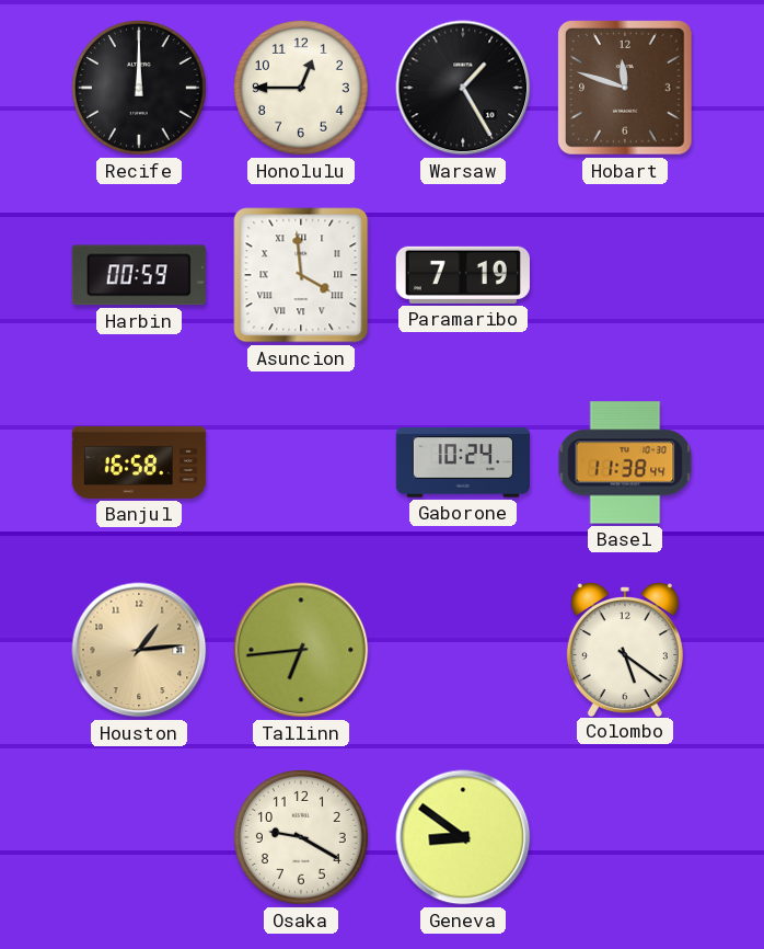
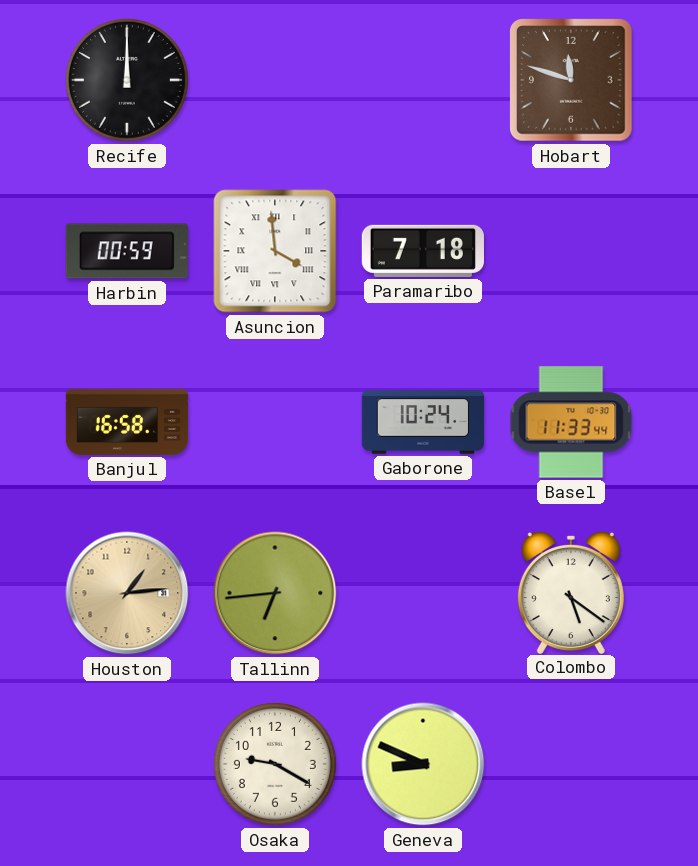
Honolulu: 12:45 -> none
Warsaw: 1:25 -> none
Paramaribo: 7:19 -> 7:18
Basel: 11:38 -> 11:33
Geneva: 8:51 -> 8:49
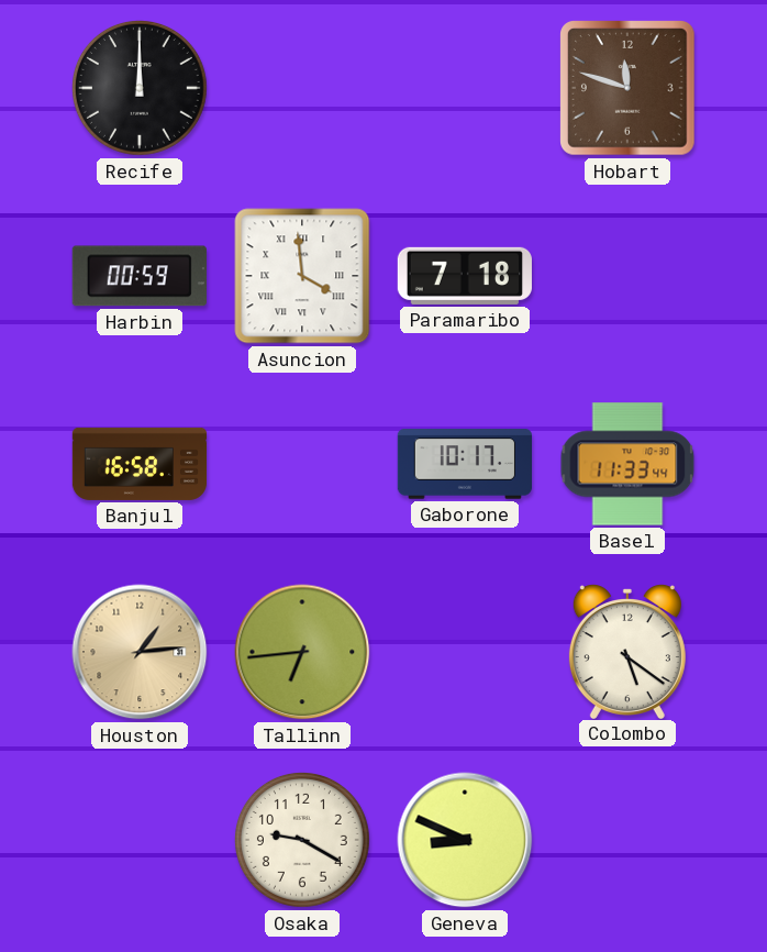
Gaborone: 10:24 -> 10:17
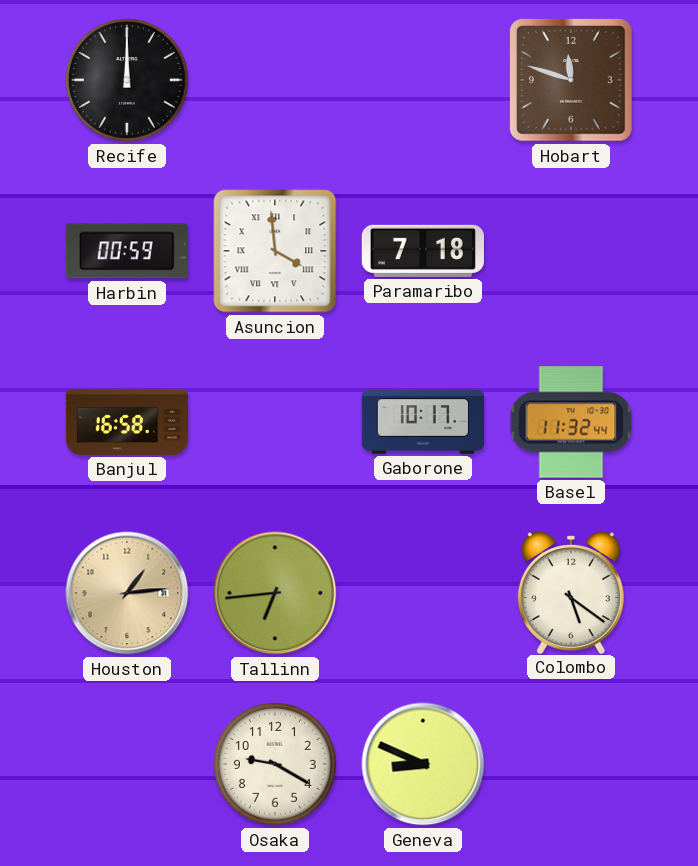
Basel: 11:33 -> 11:32
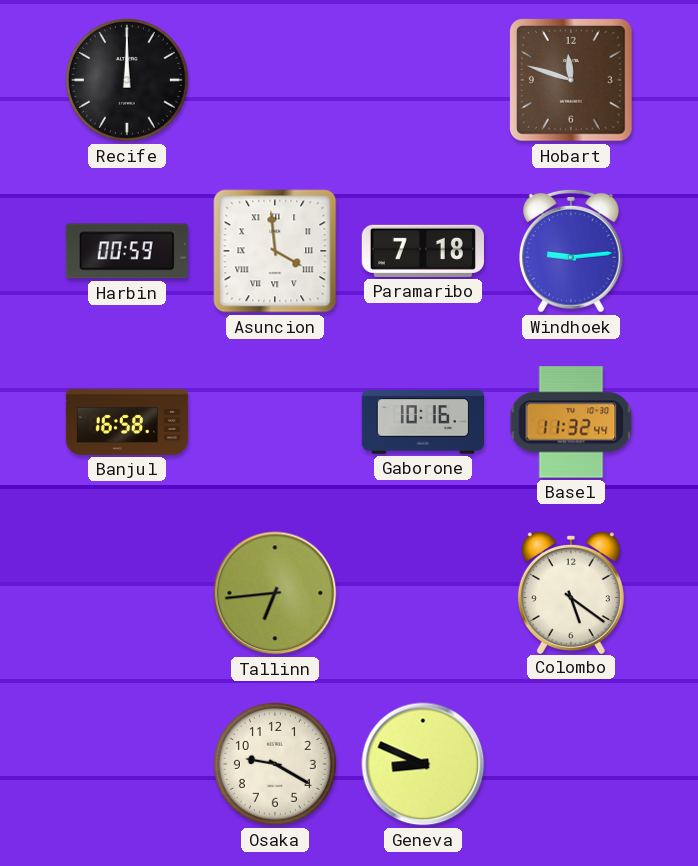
Windhoek: none -> 9:14
Gaborone: 10:17 -> 10:16
Houston: 1:14 -> none
